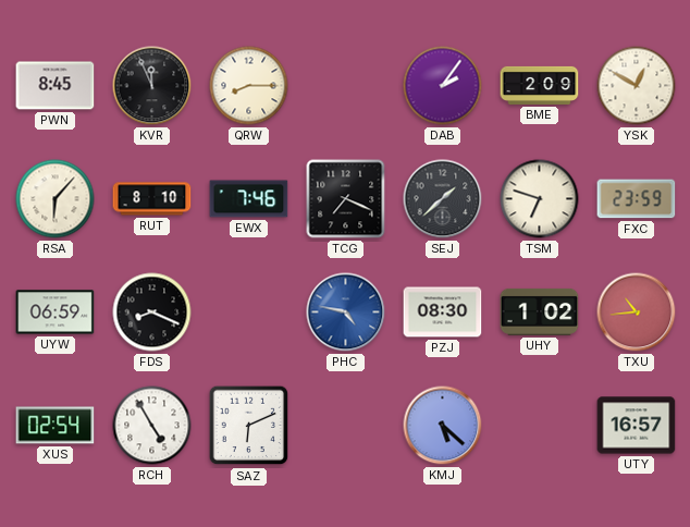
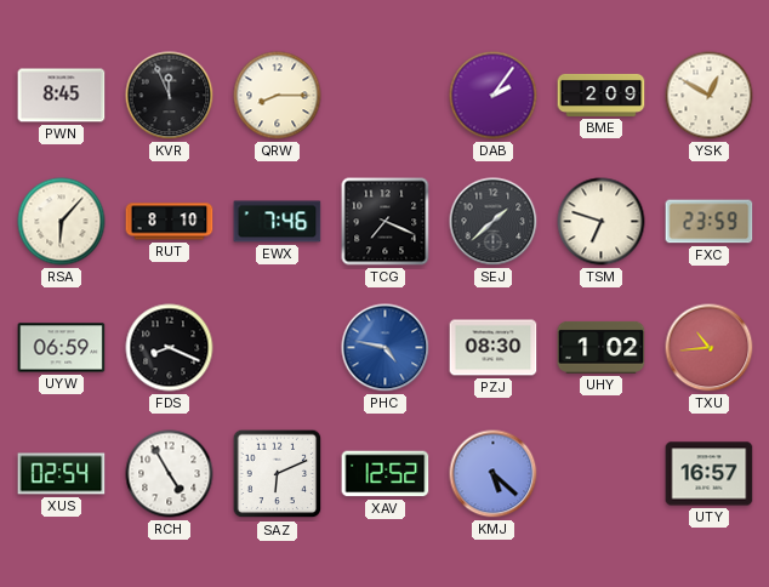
XAV: none -> 12:52
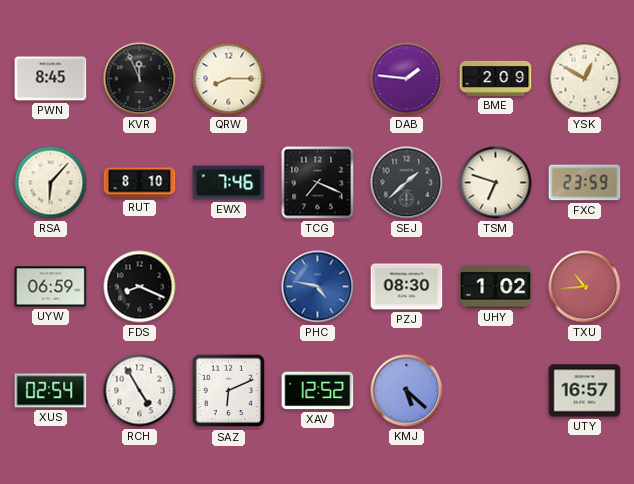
DAB: 2:06 -> 1:46
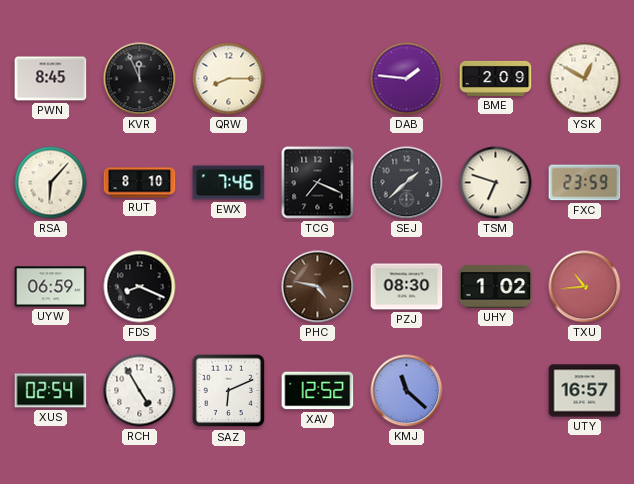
PHC dial: blue -> brown
KMJ: 5:22 -> 11:22
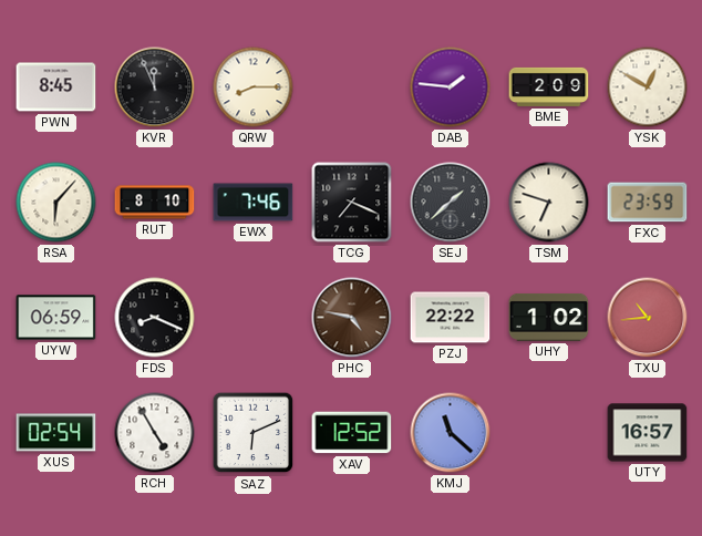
PZJ: 08:30 -> 22:22
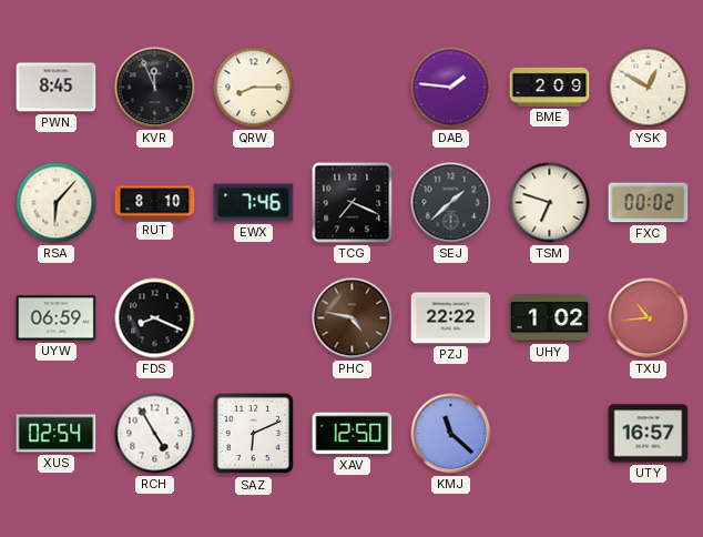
FXC: 23:59 -> 00:02
XAV: 12:52 -> 12:50
